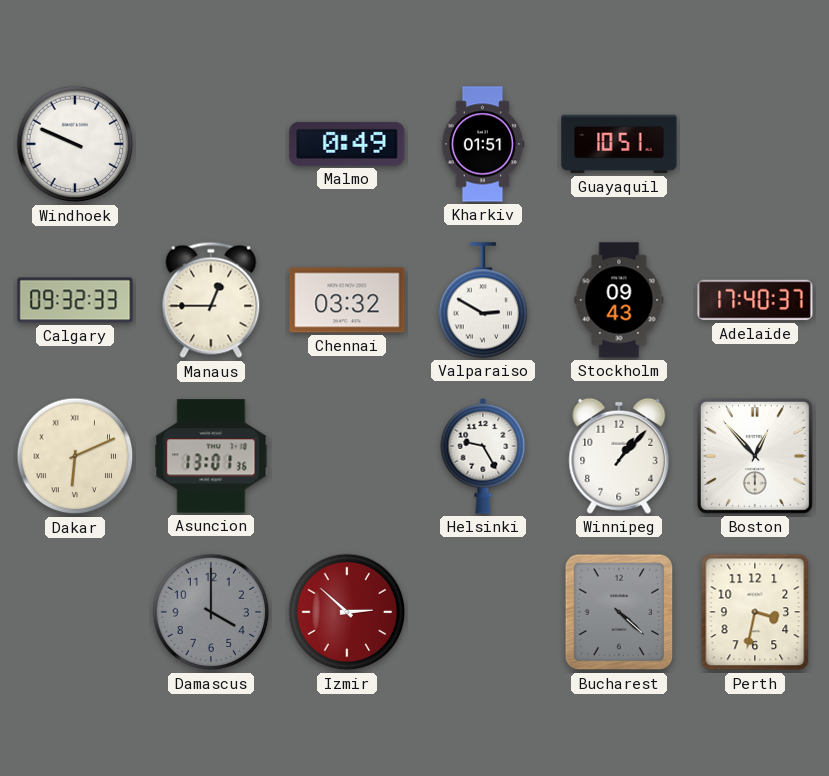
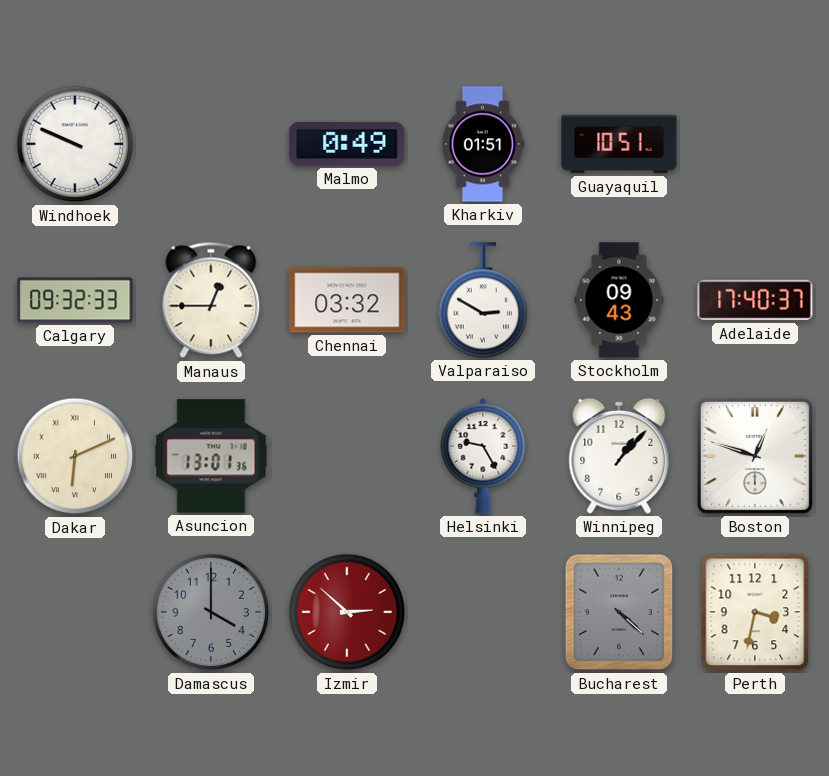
Boston: 12:53 -> 12:48
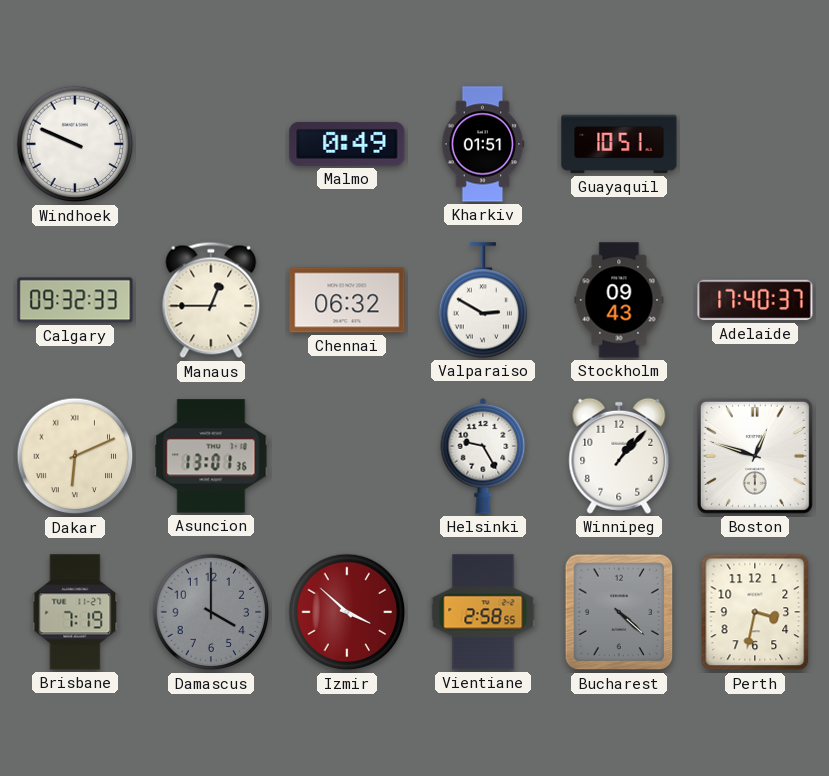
Chennai: 03:32 -> 06:32
Brisbane: none -> 7:19
Izmir: 2:52 -> 3:52
Vientiane: none -> 2:58
